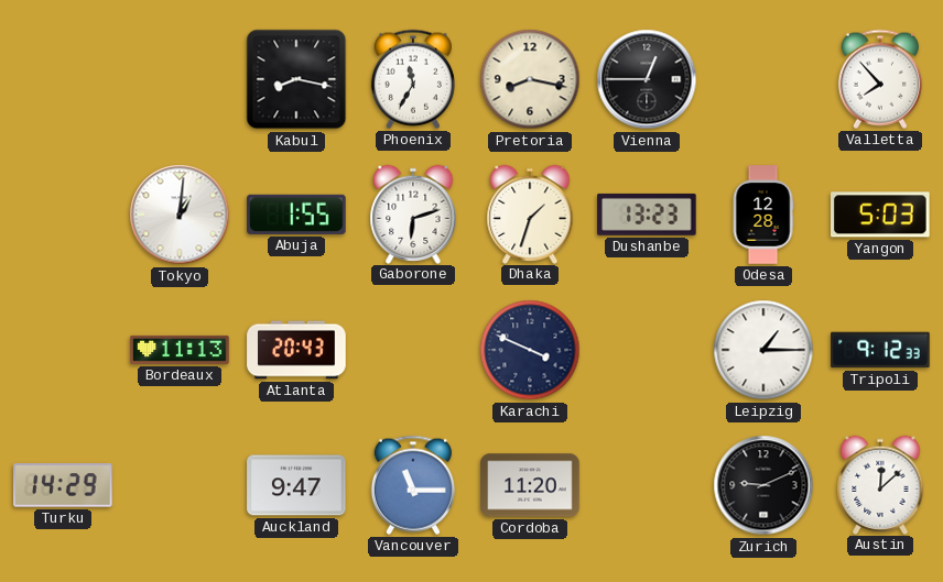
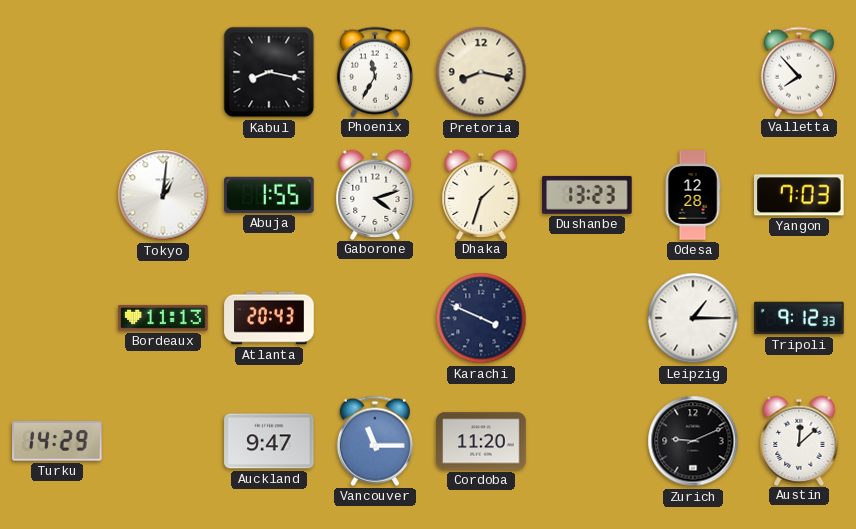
Vienna: 12:45 -> none
Gaborone: 6:12 -> 4:12
Yangon: 5:03 -> 7:03
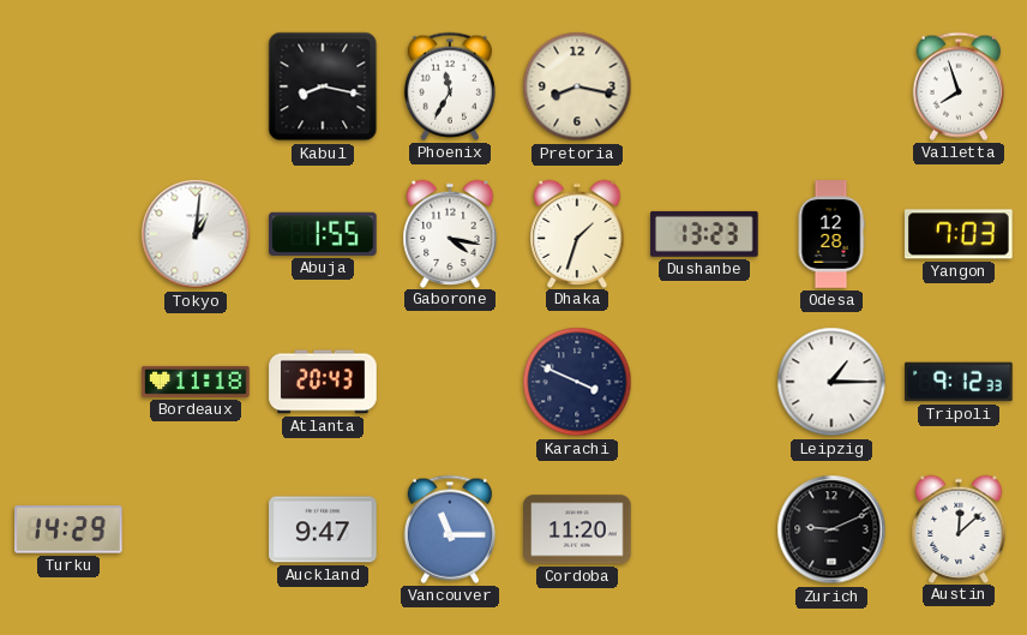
Valletta: 7:53 -> 7:57
Gaborone: 4:12 -> 4:17
Bordeaux: 11:13 -> 11:18
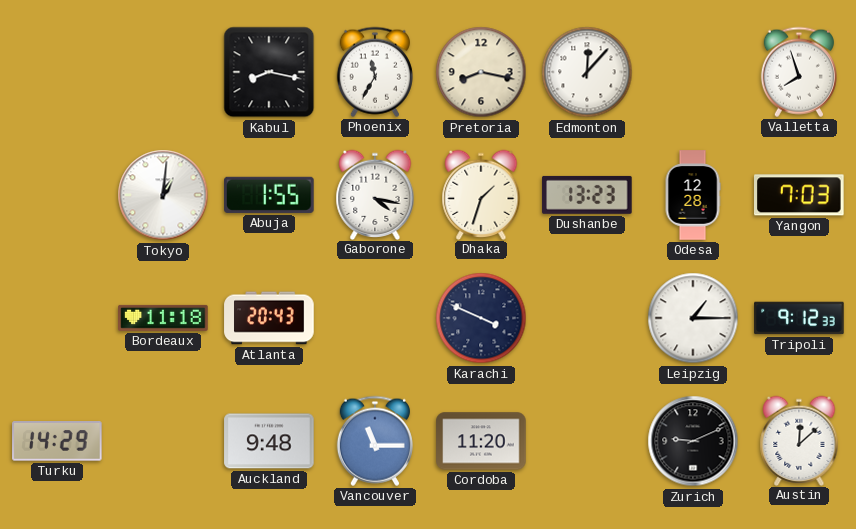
Edmonton: none -> 12:07
Auckland: 9:47 -> 9:48
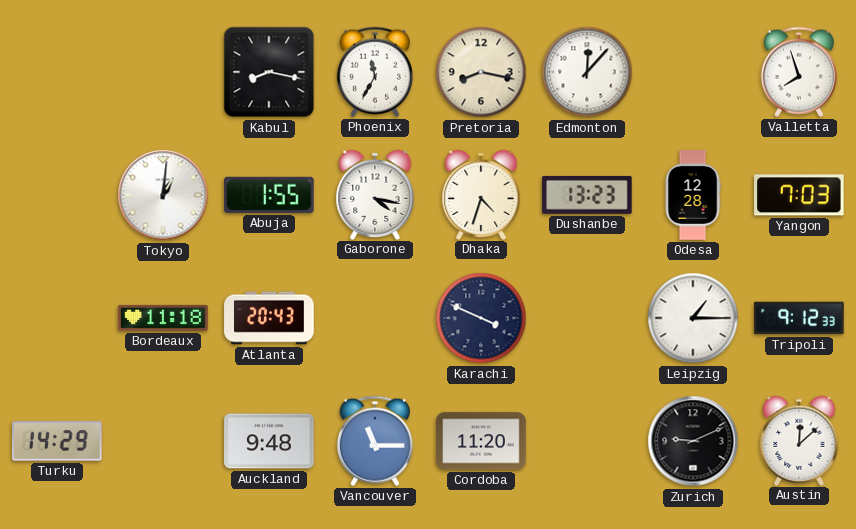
Dhaka: 1:33 -> 4:33
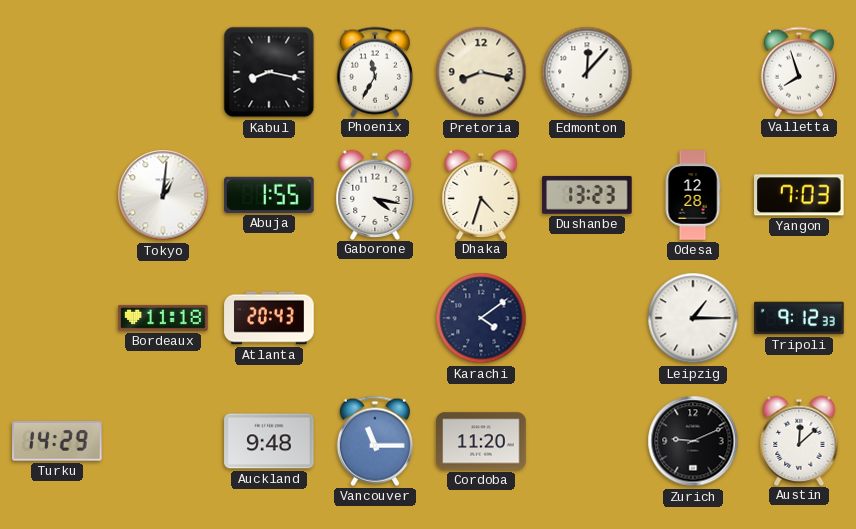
Karachi: 3:49 -> 4:09
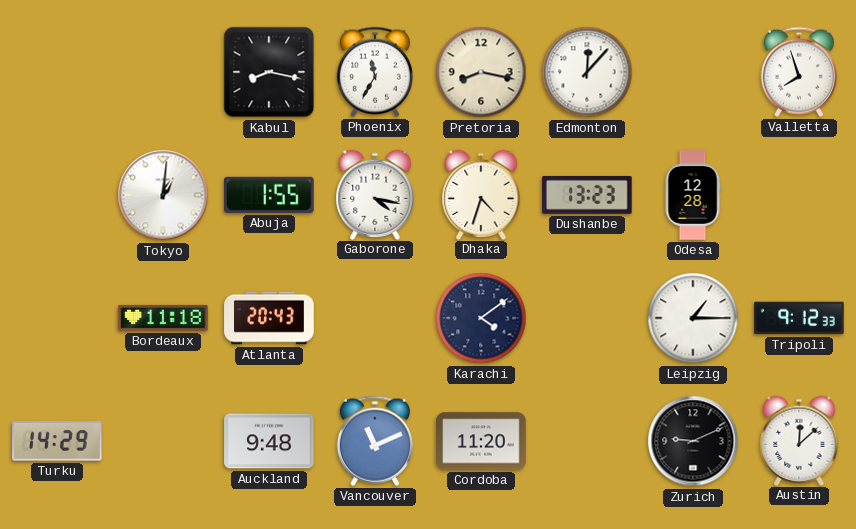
Yangon: 7:03 -> none
Vancouver: 11:15 -> 11:11
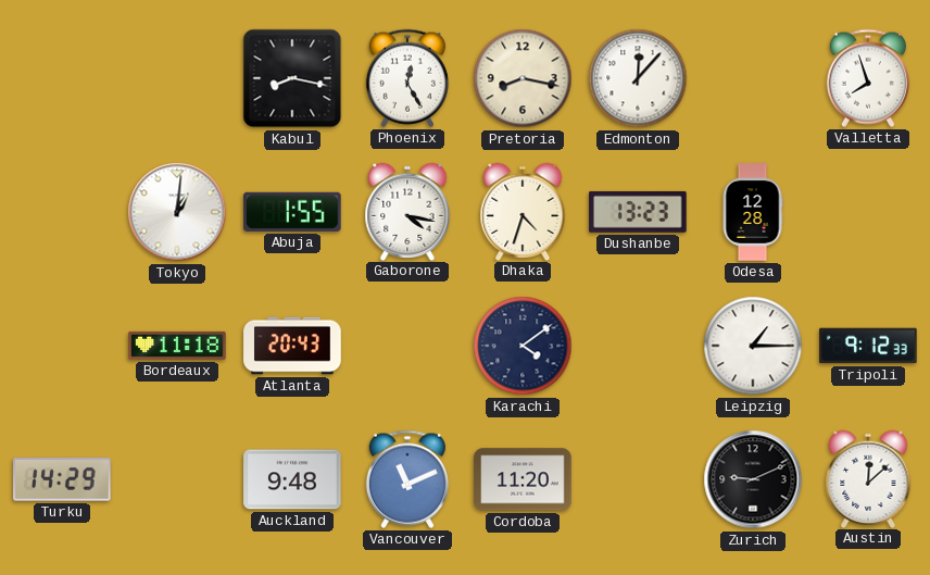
Phoenix: 11:35 -> 12:25
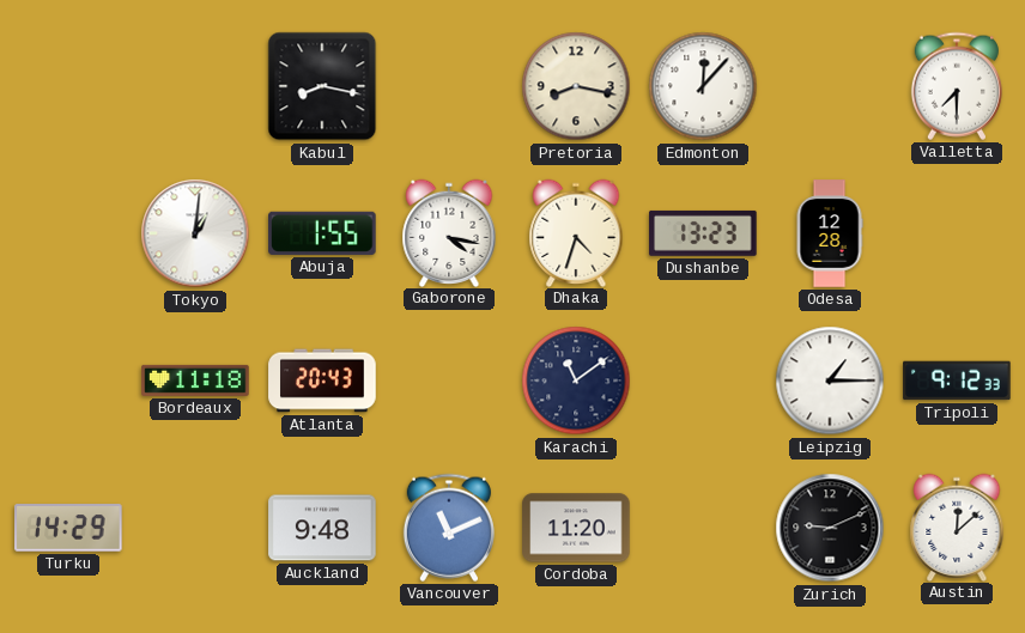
Phoenix: 12:25 -> none
Valletta: 7:57 -> 7:30
Karachi: 4:09 -> 11:09
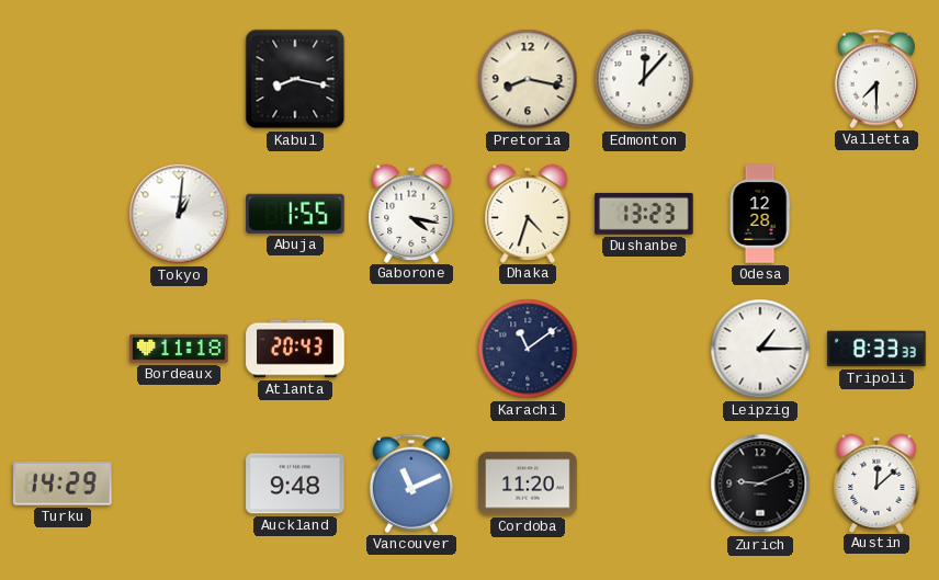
Tripoli: 9:12 -> 8:33
